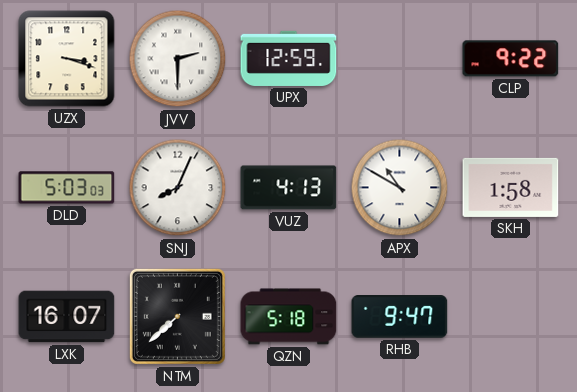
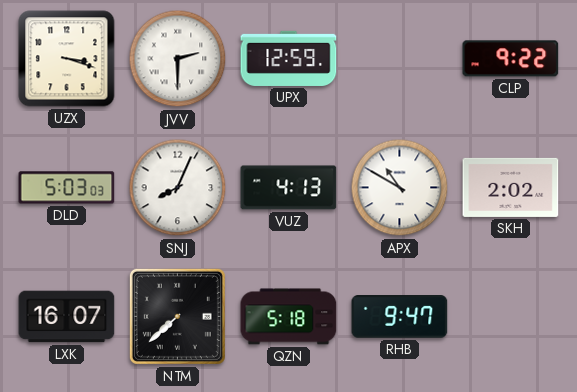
SKH: 1:58 -> 2:02
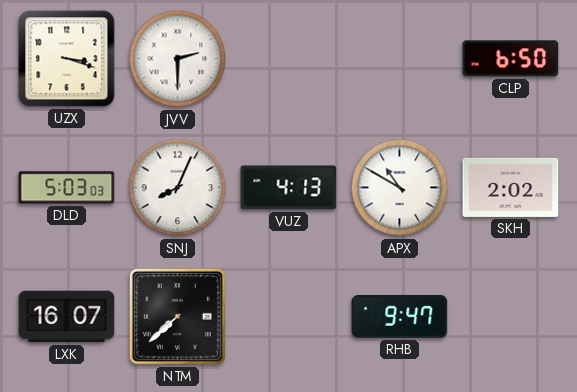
UPX: 12:59 -> none
CLP: 9:22 -> 6:50
QZN: 5:18 -> none
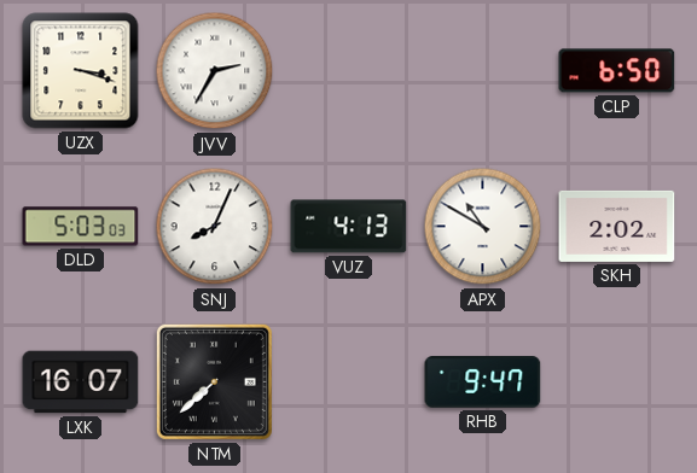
JVV: 2:30 -> 2:35
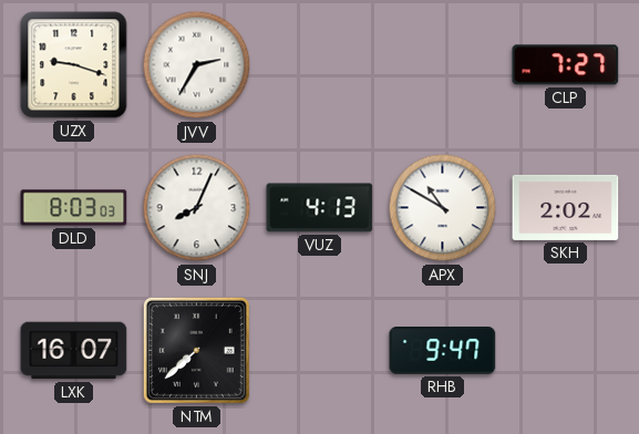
UZX: 3:18 -> 9:18
CLP: 6:50 -> 7:27
DLD: 5:03 -> 8:03
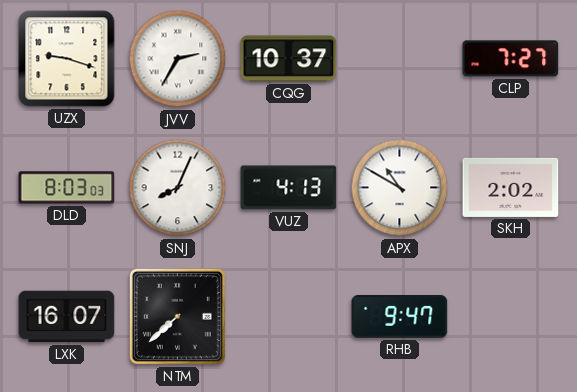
CQG: none -> 10:37
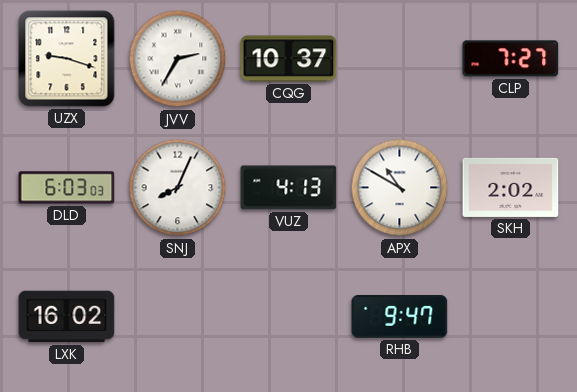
DLD: 8:03 -> 6:03
LXK: 16:07 -> 16:02
NTM: 7:38 -> none
